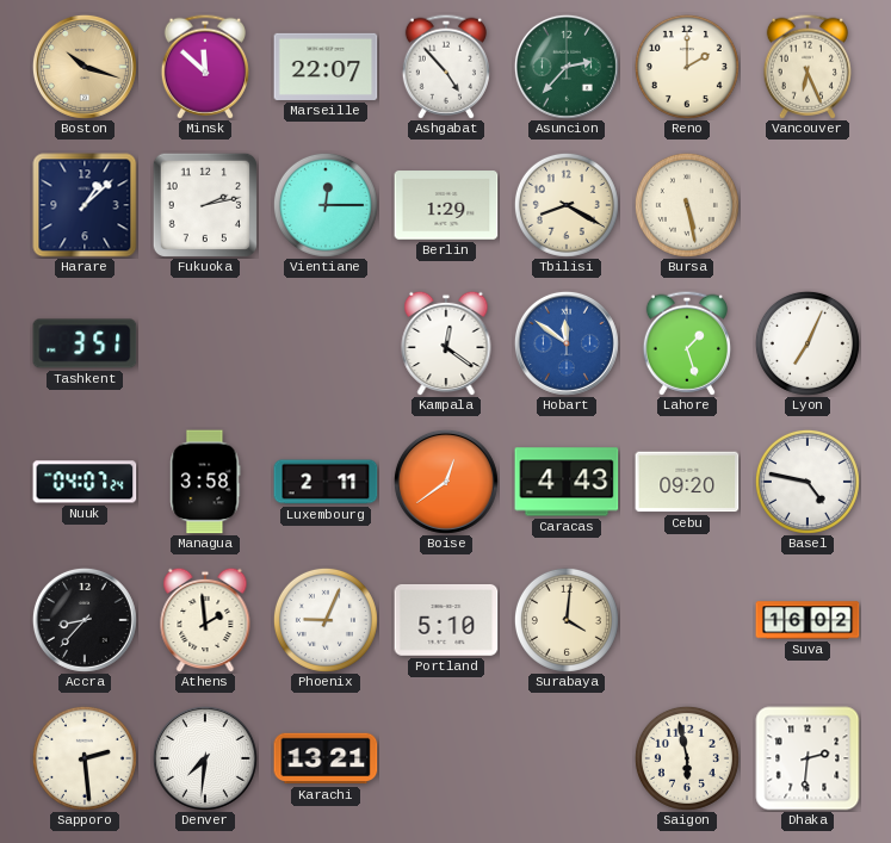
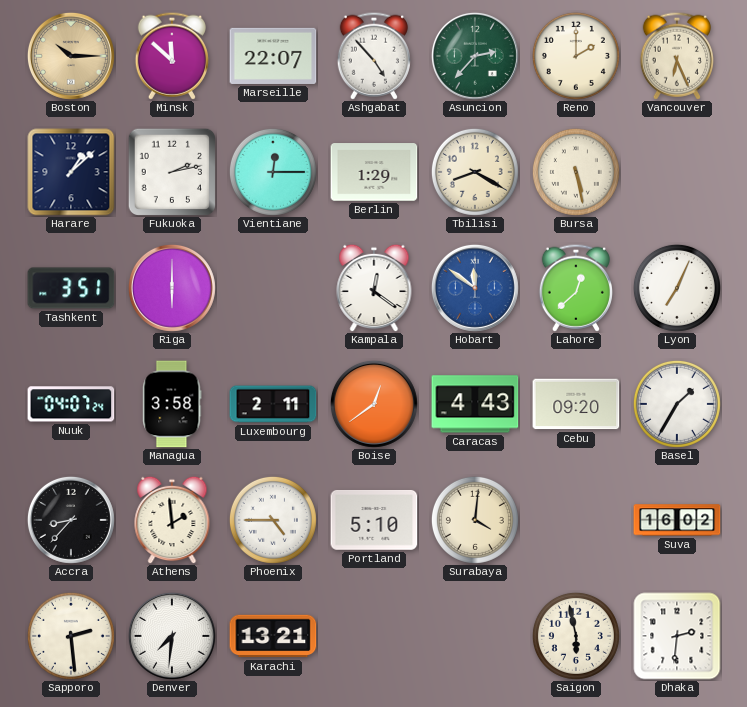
Boston: 10:18 -> 10:15
Riga: none -> 6:00
Lahore: 1:27 -> 12:38
Basel: 4:47 -> 1:35
Phoenix: 9:04 -> 4:45
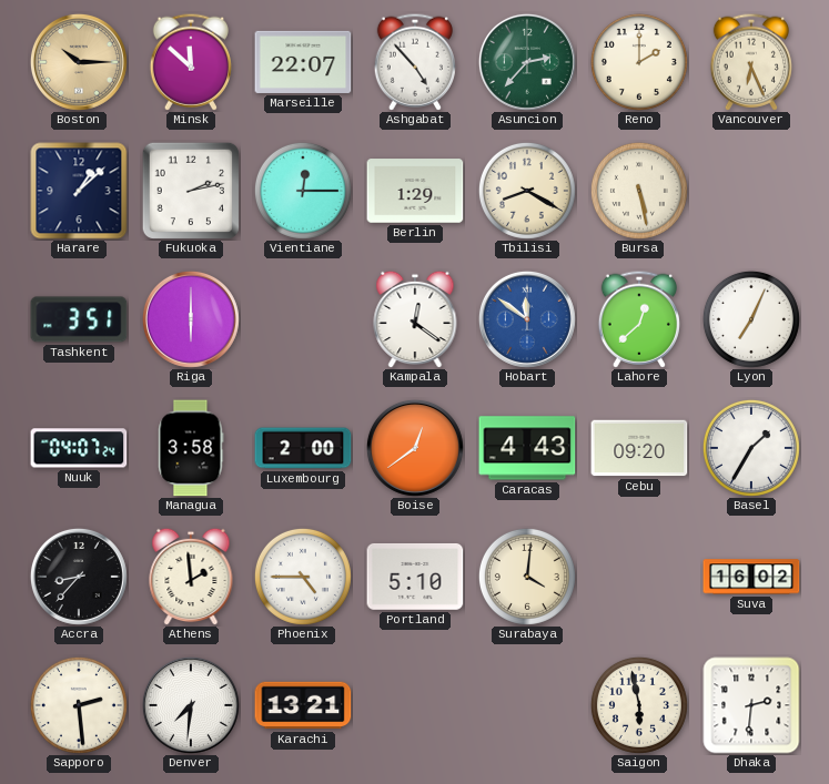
Luxembourg: 2:11 -> 2:00
